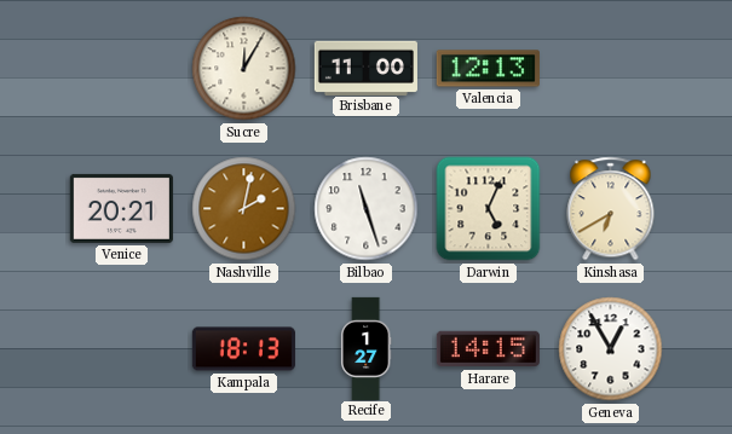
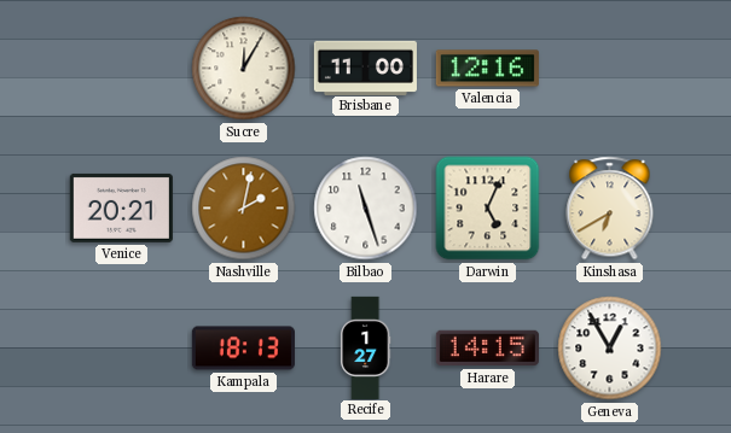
Valencia: 12:13 -> 12:16
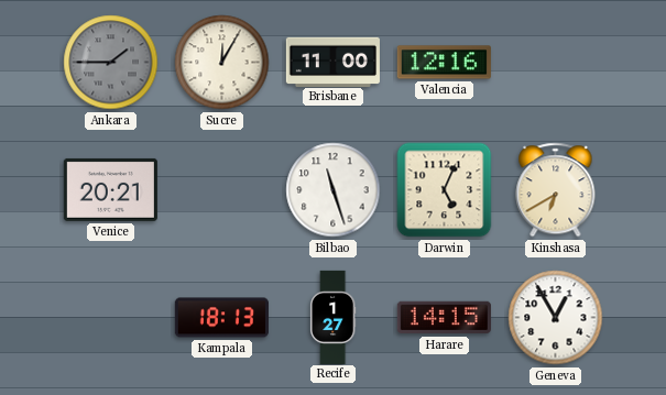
Ankara: none -> 1:45
Nashville: 2:02 -> none
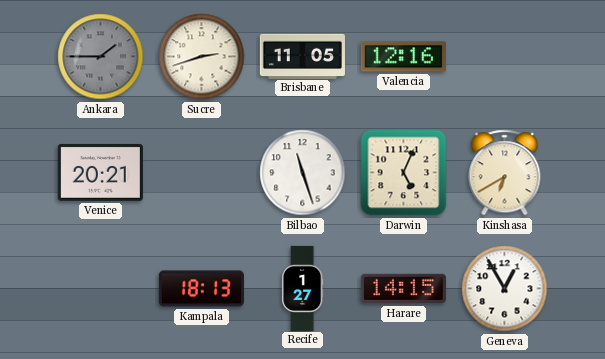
Sucre: 12:05 -> 2:42
Brisbane: 11:00 -> 11:05
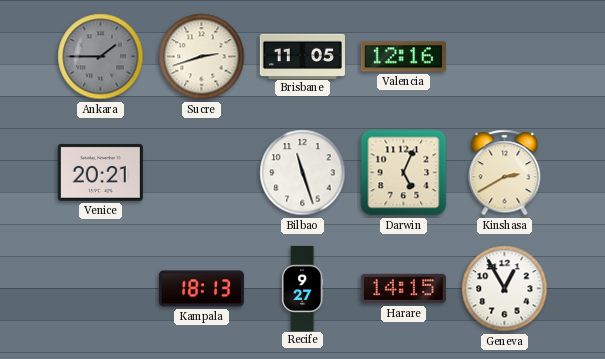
Kinshasa: 6:40 -> 2:40
Recife: 1:27 -> 9:27
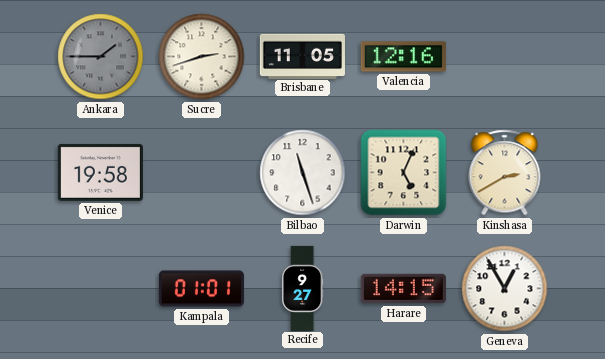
Venice: 20:21 -> 19:58
Kampala: 18:13 -> 01:01
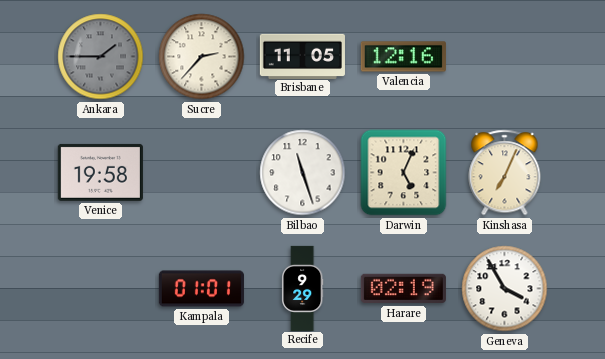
Sucre: 2:42 -> 2:37
Kinshasa: 2:40 -> 7:04
Recife: 9:27 -> 9:29
Harare: 14:15 -> 02:19
Geneva: 12:55 -> 3:55
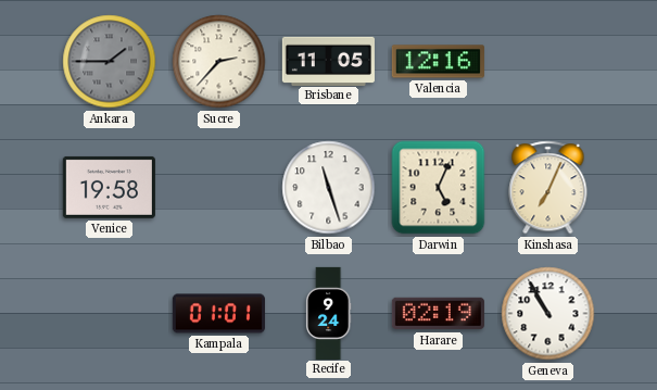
Recife: 9:29 -> 9:24
Geneva: 3:55 -> 10:55
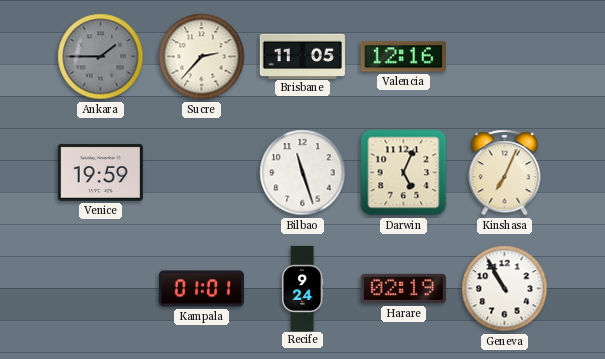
Venice: 19:58 -> 19:59
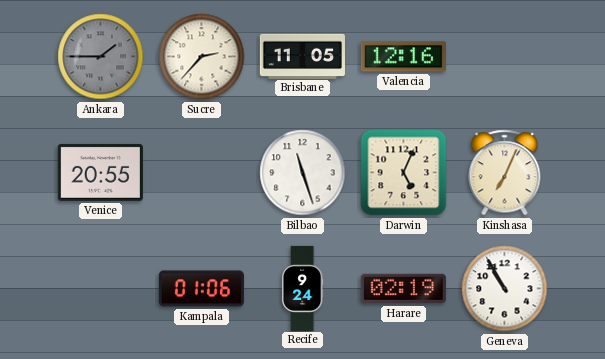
Venice: 19:59 -> 20:55
Kampala: 01:01 -> 01:06
